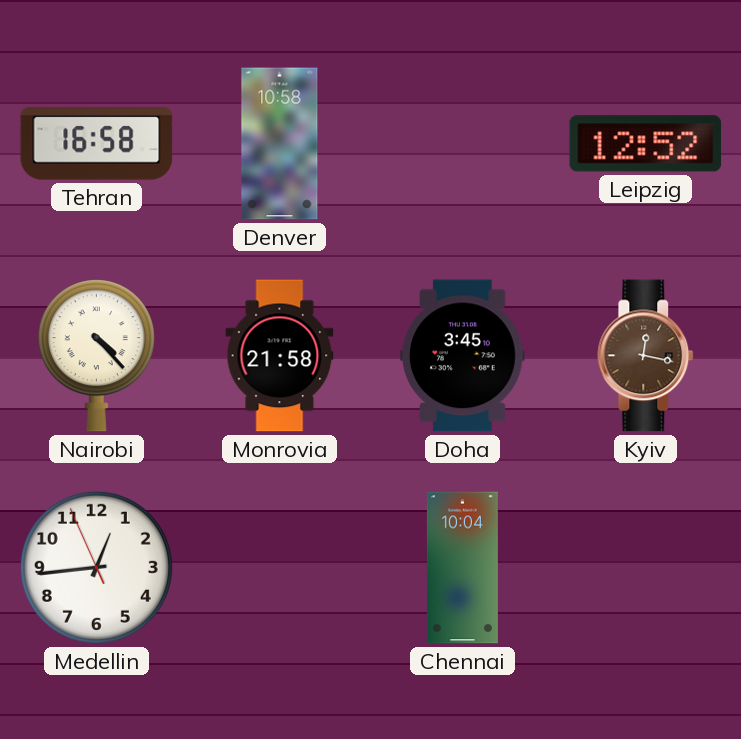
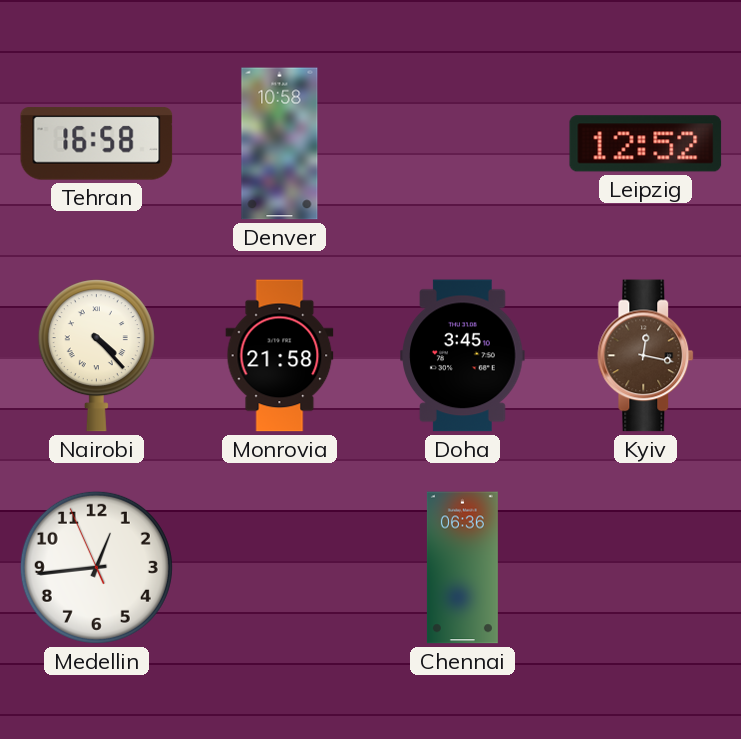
Chennai: 10:04 -> 06:36
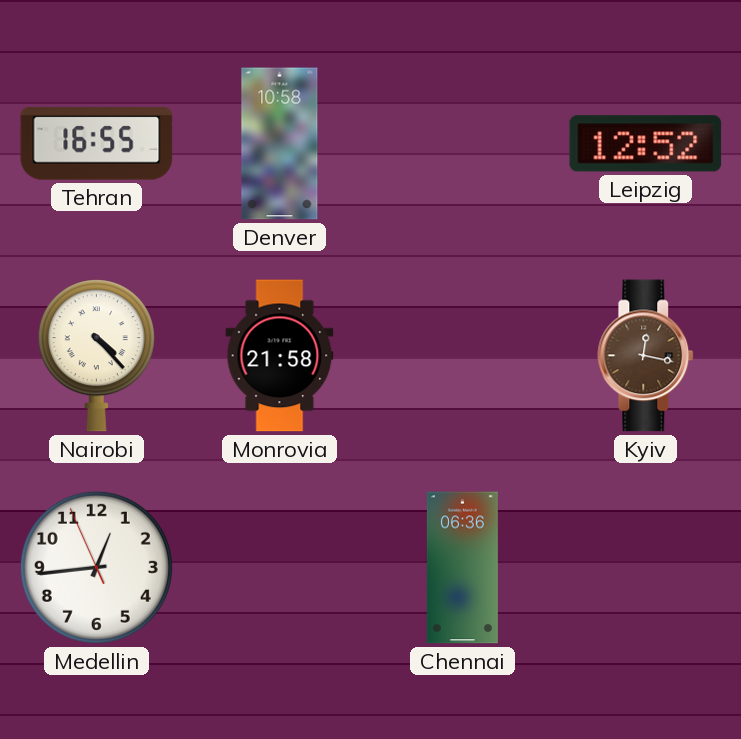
Tehran: 16:58 -> 16:55
Doha: 3:45 -> none
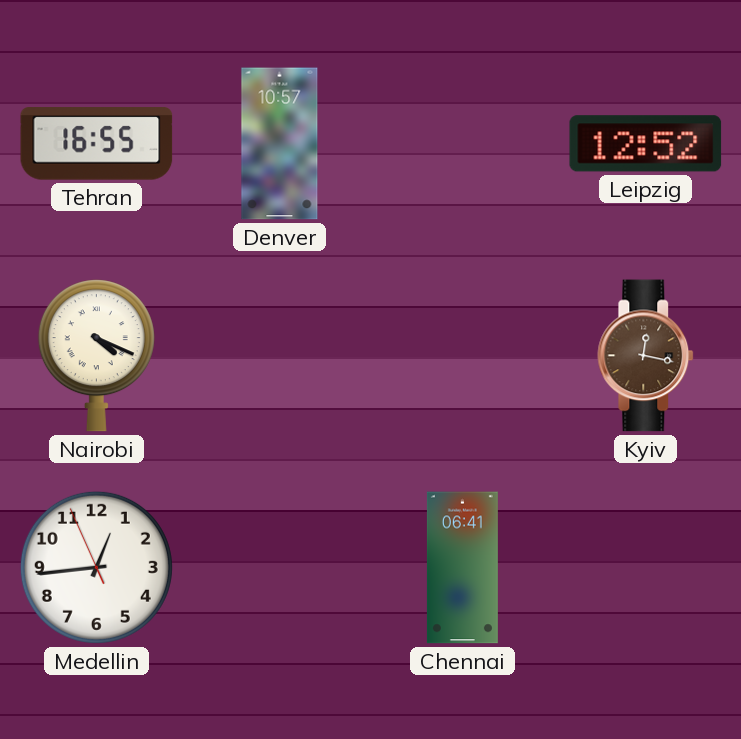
Denver: 10:58 -> 10:57
Nairobi: 4:23 -> 4:19
Monrovia: 21:58 -> none
Chennai: 06:36 -> 06:41
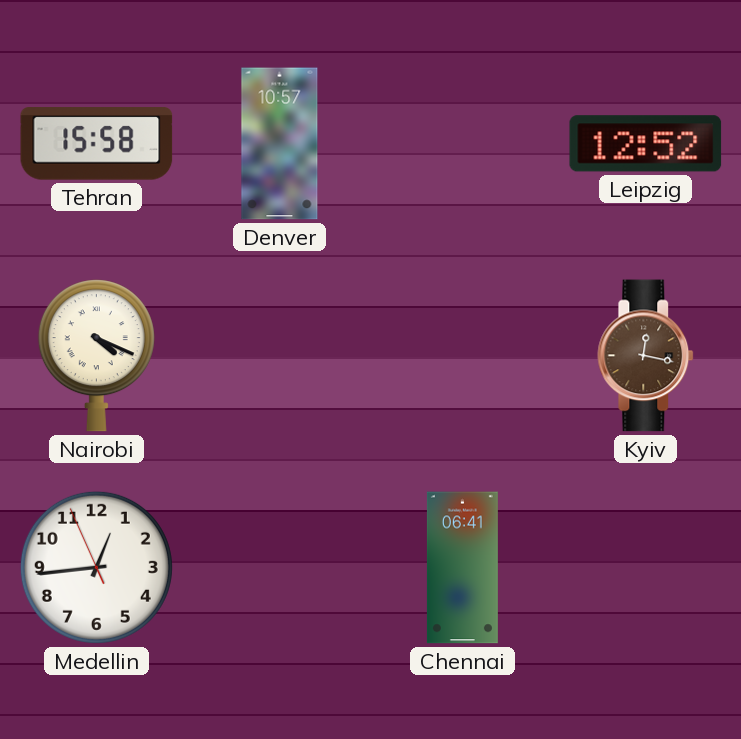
Tehran: 16:55 -> 15:58
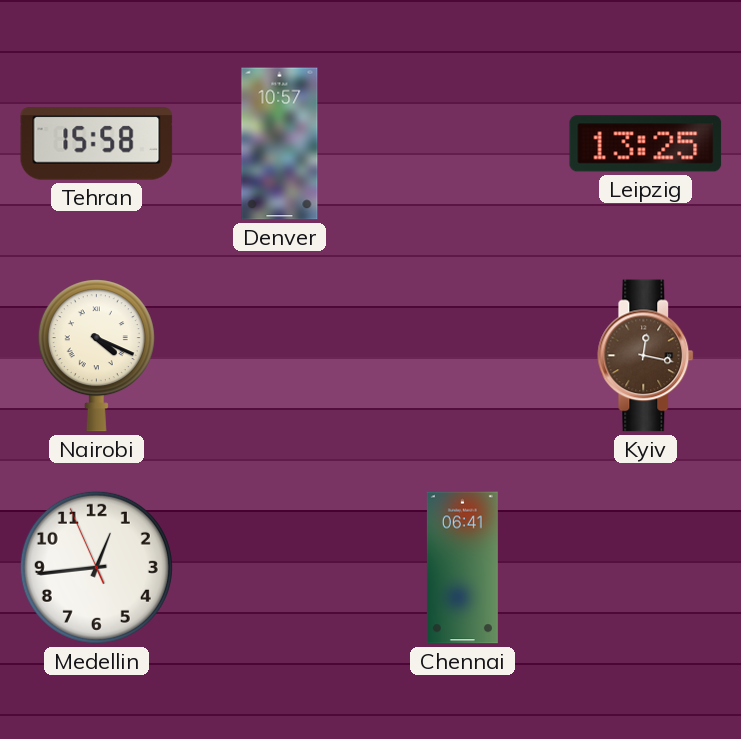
Leipzig: 12:52 -> 13:25
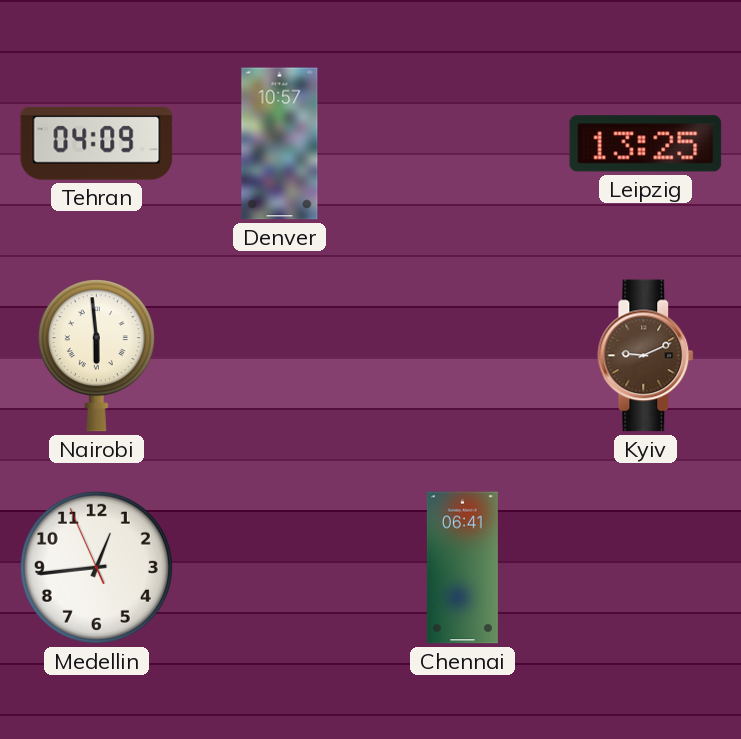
Tehran: 15:58 -> 04:09
Nairobi: 4:19 -> 5:59
Kyiv: 12:17 -> 9:11
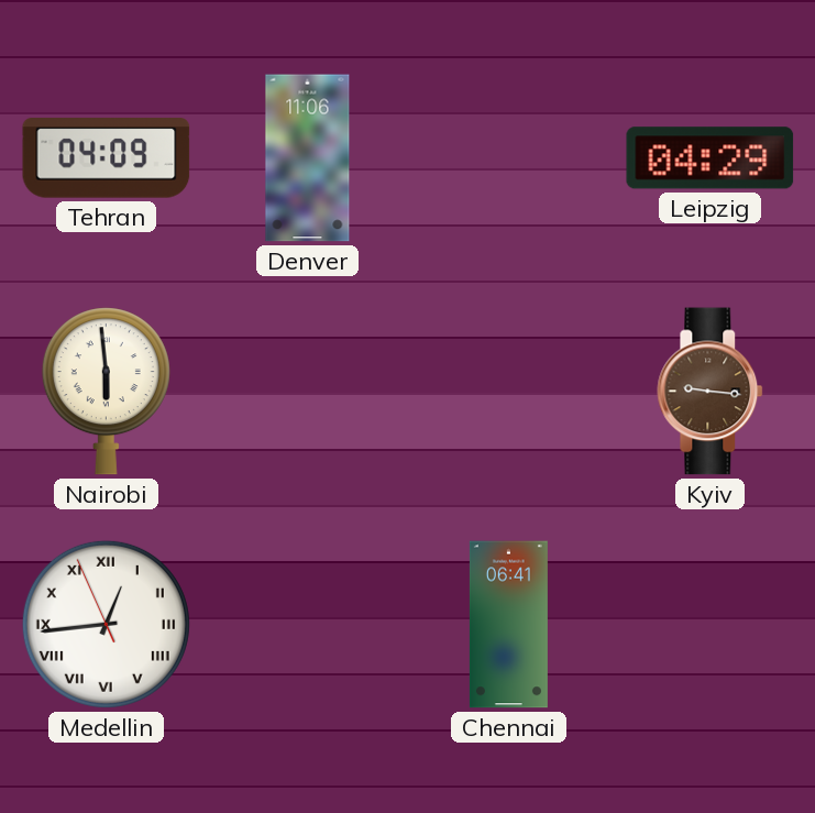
Denver: 10:57 -> 11:06
Leipzig: 13:25 -> 04:29
Kyiv: 9:11 -> 9:16
Medellin numerals: Arabic -> Roman
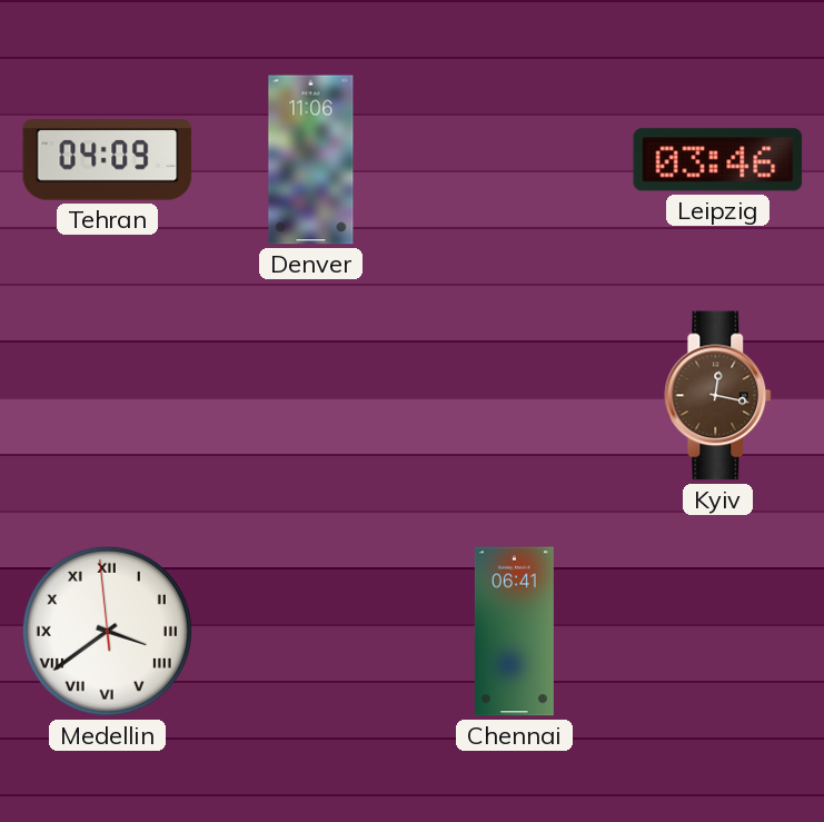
Leipzig: 04:29 -> 03:46
Nairobi: 5:59 -> none
Kyiv: 9:16 -> 12:17
Medellin: 12:43 -> 3:38
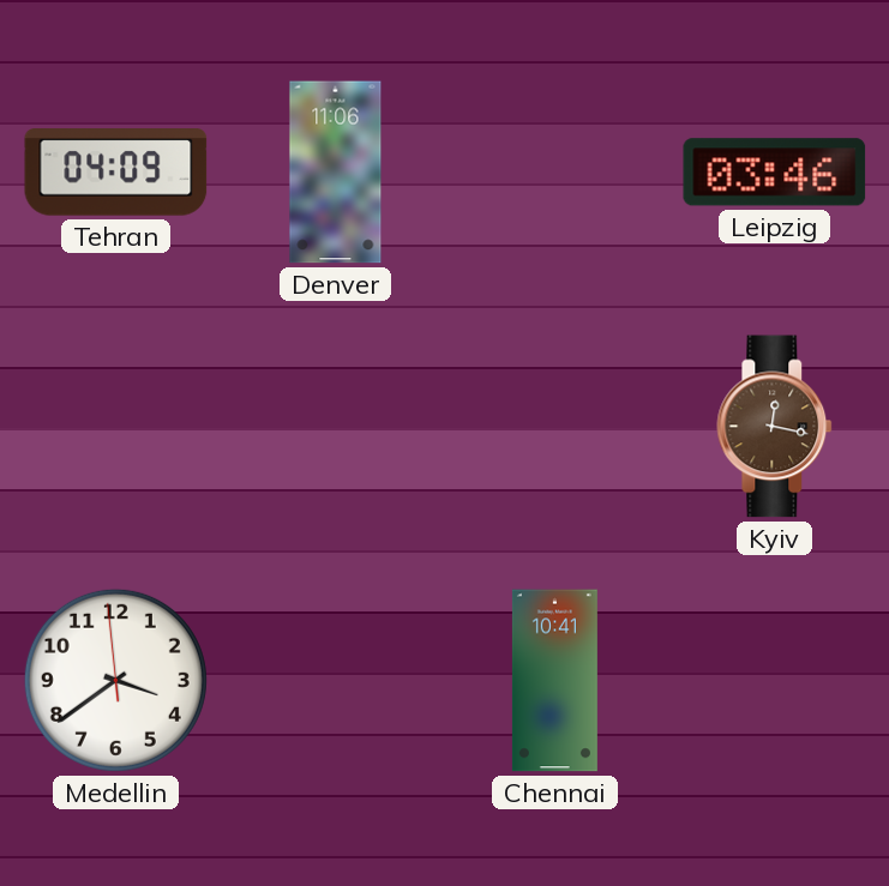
Medellin numerals: Roman -> Arabic
Chennai: 06:41 -> 10:41
